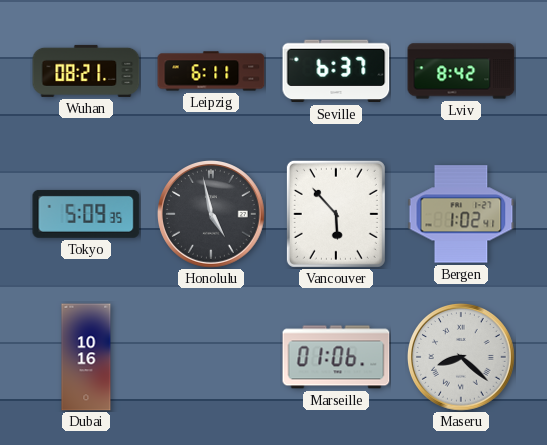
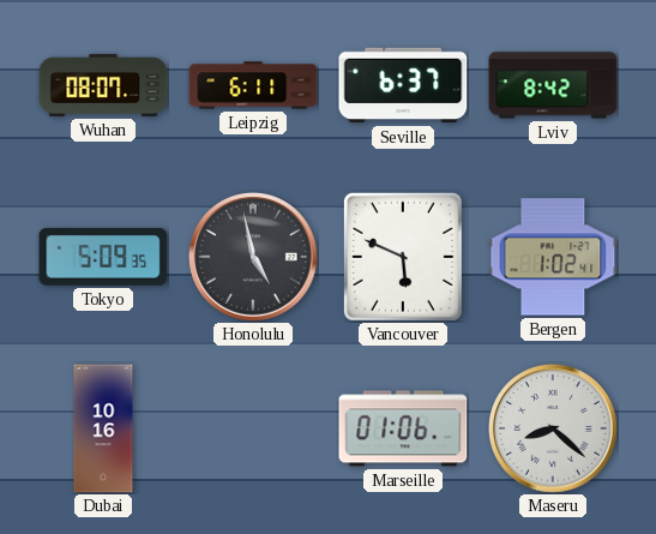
Wuhan: 08:21 -> 08:07
Vancouver: 5:53 -> 5:49
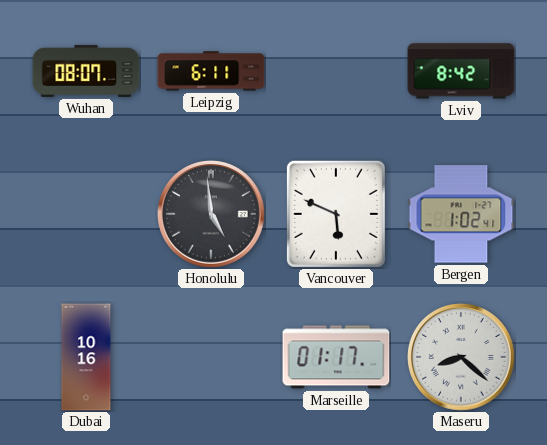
Seville: 6:37 -> none
Tokyo: 5:09 -> none
Honolulu: 4:58 -> 4:59
Marseille: 01:06 -> 01:17
